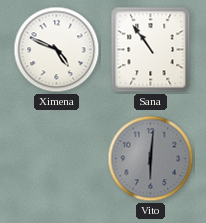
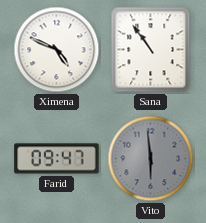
Farid: none -> 09:47
Vito: 6:01 -> 5:59
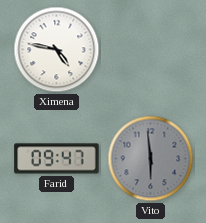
Ximena: 4:49 -> 4:47
Sana: 10:54 -> none
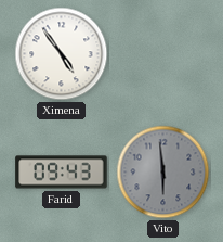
Ximena: 4:47 -> 4:54
Farid: 09:47 -> 09:43
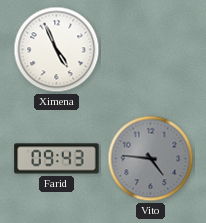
Ximena: 4:54 -> 4:56
Vito: 5:59 -> 4:46
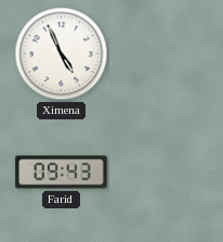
Vito: 4:46 -> none
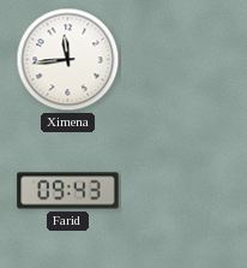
Ximena: 4:56 -> 11:44
